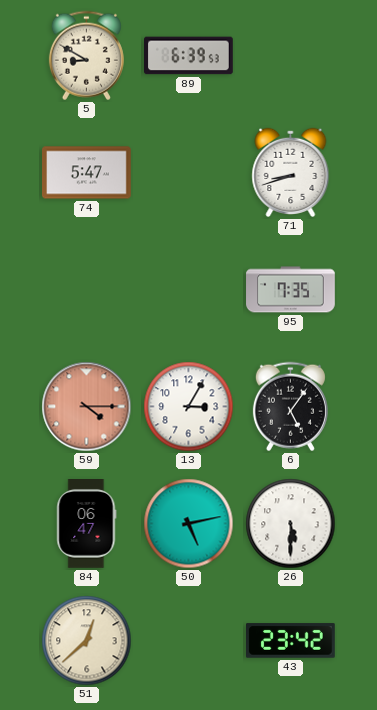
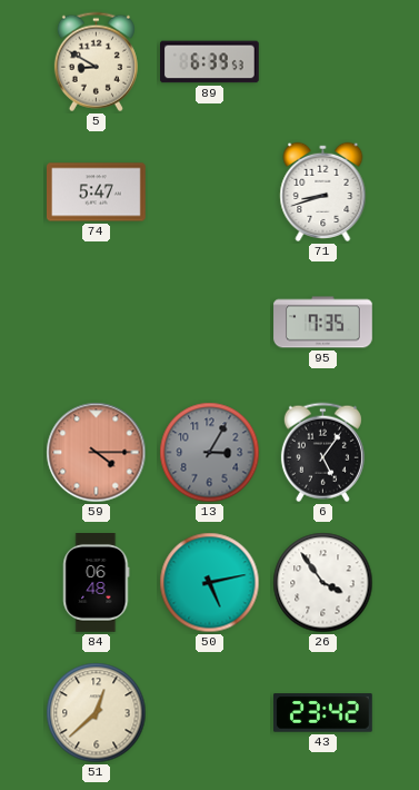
13 dial: white -> grey
84: 06:47 -> 06:48
26: 5:30 -> 3:54
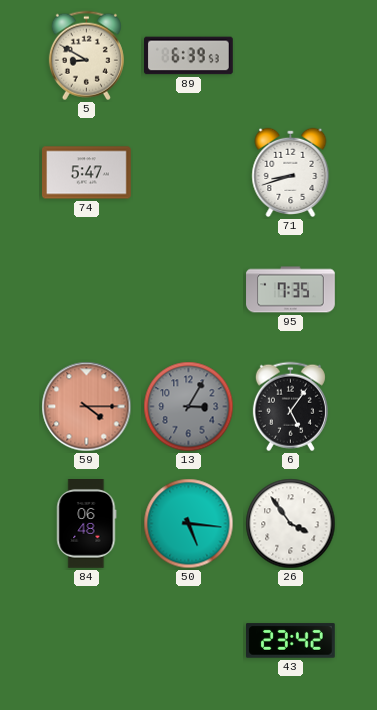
50: 5:13 -> 5:16
51: 12:38 -> none
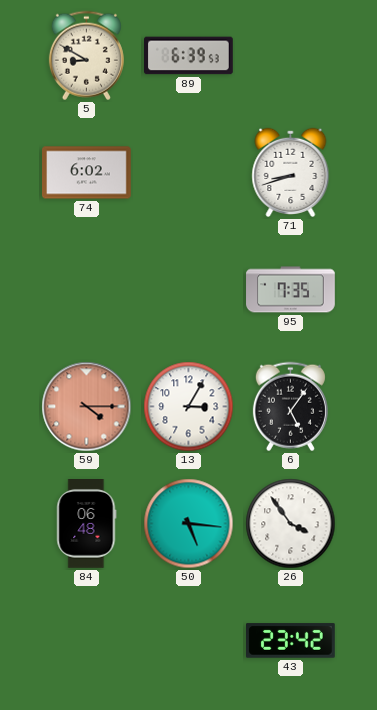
74: 5:47 -> 6:02
13 dial: grey -> white
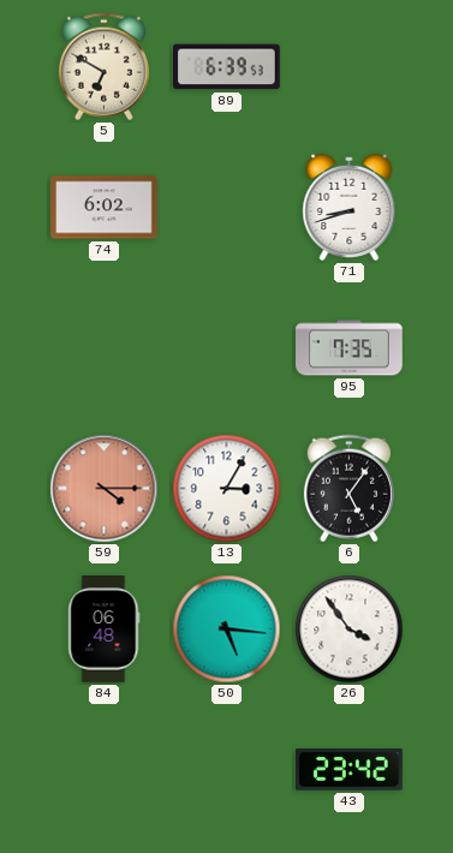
5: 8:50 -> 6:50
